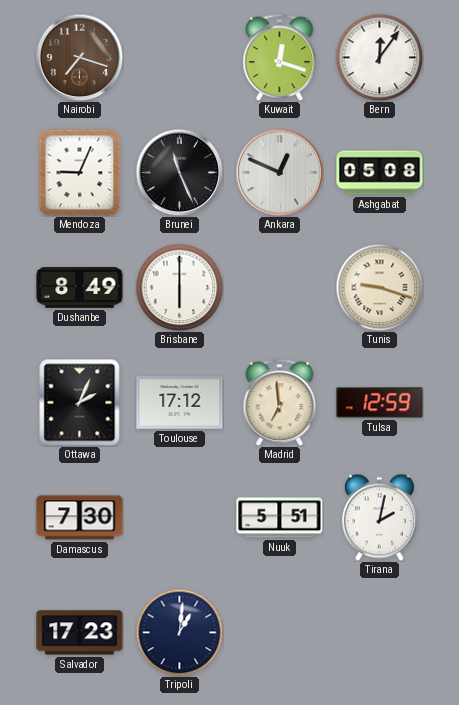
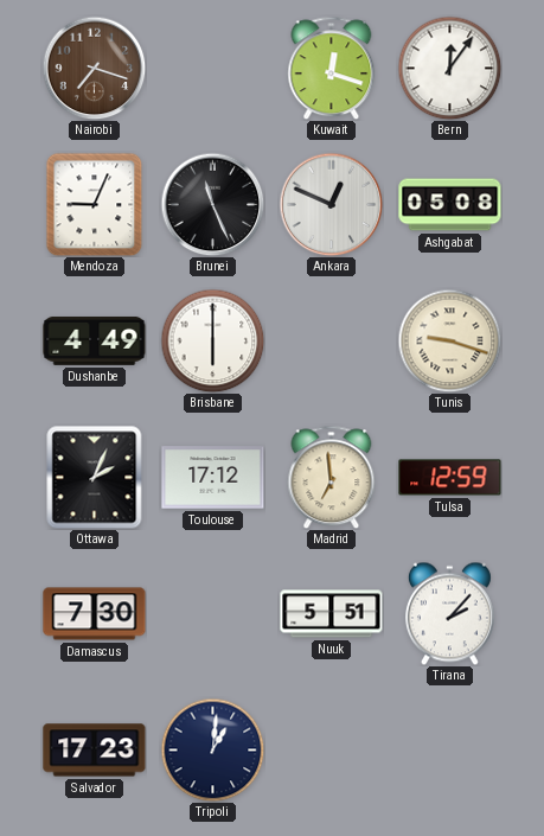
Dushanbe: 8:49 -> 4:49
Tirana: 2:02 -> 2:07
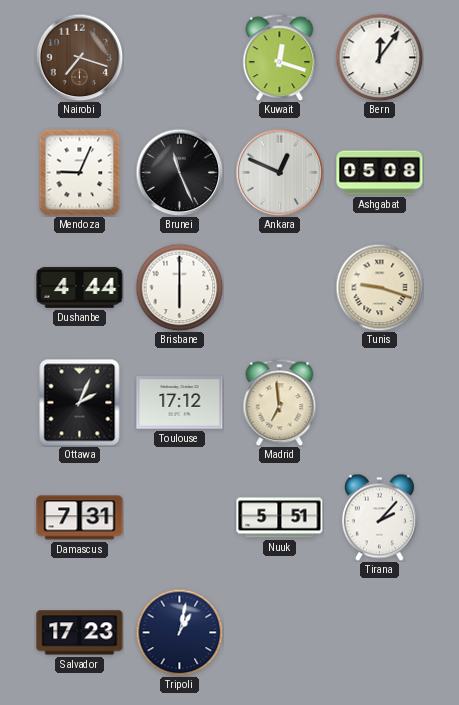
Dushanbe: 4:49 -> 4:44
Tulsa: 12:59 -> none
Damascus: 7:30 -> 7:31
Tripoli: 1:01 -> 1:02
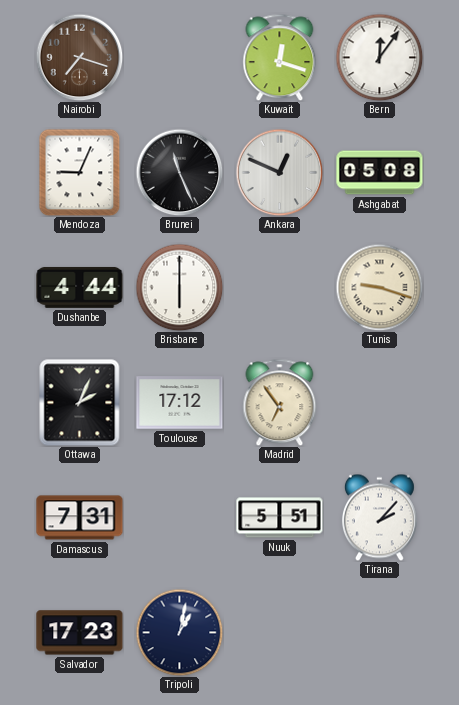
Madrid: 6:59 -> 6:54
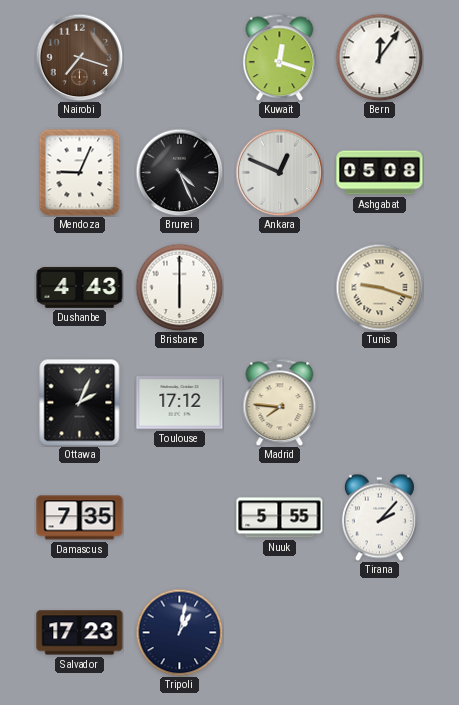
Brunei: 11:26 -> 4:26
Dushanbe: 4:44 -> 4:43
Madrid: 6:54 -> 7:46
Damascus: 7:31 -> 7:35
Nuuk: 5:51 -> 5:55
